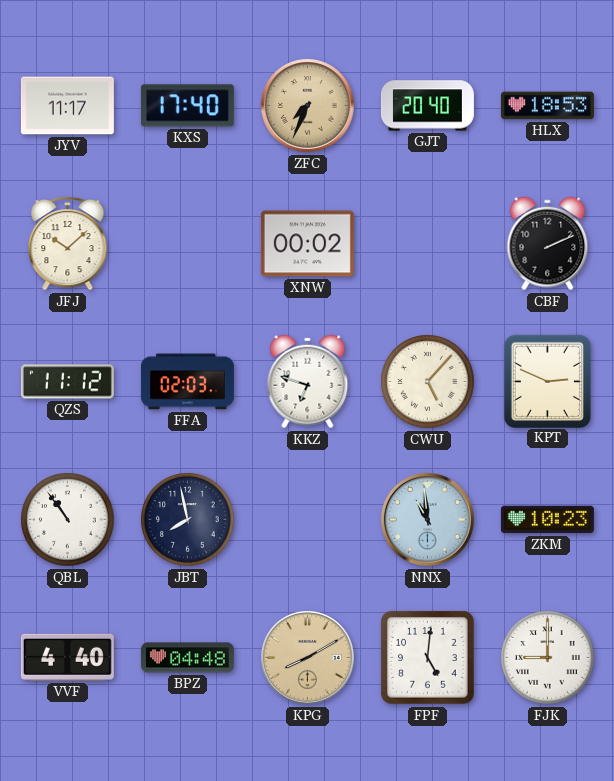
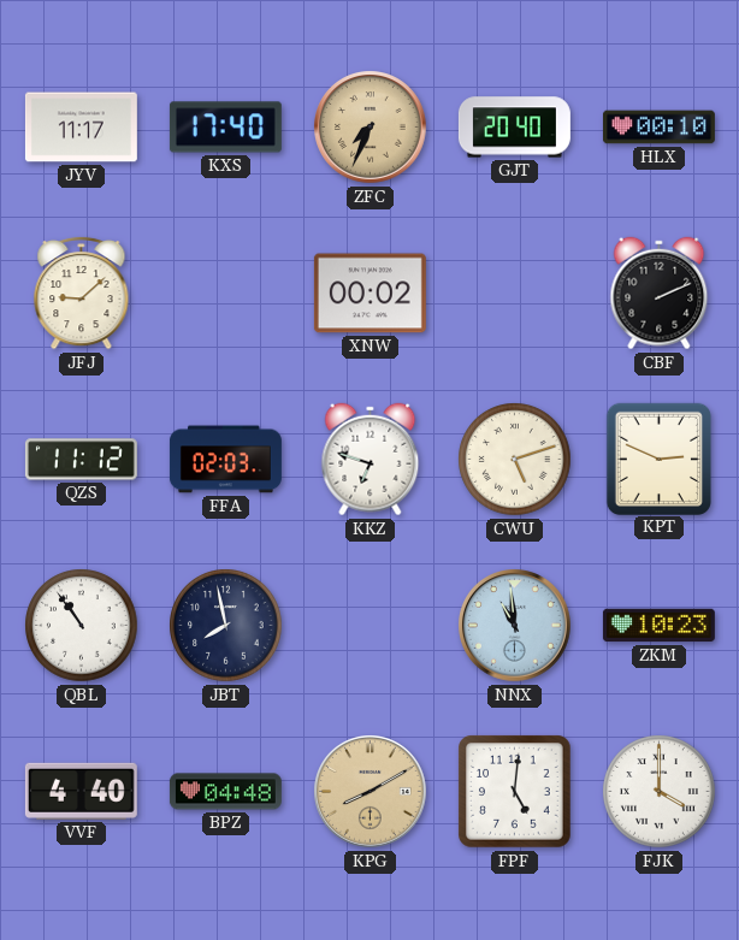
HLX: 18:53 -> 00:10
JFJ: 10:08 -> 9:08
CWU: 5:07 -> 5:12
FJK: 9:00 -> 4:00
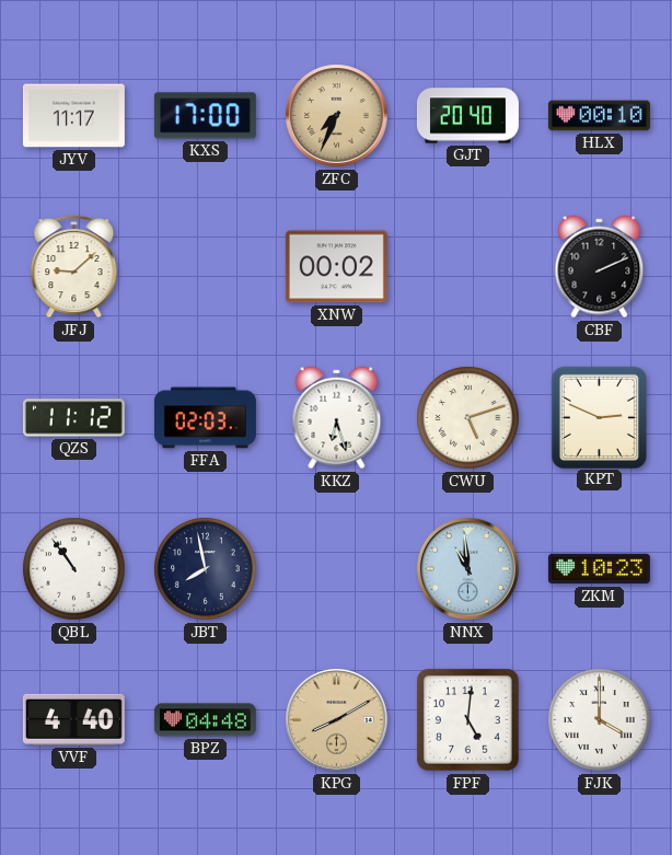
KXS: 17:40 -> 17:00
KKZ: 6:48 -> 6:27
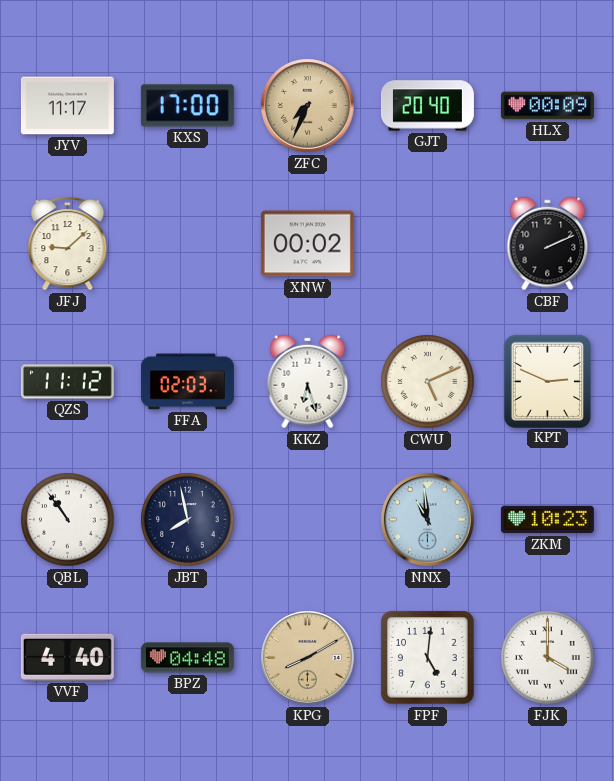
HLX: 00:10 -> 00:09
CWU: 5:12 -> 5:11
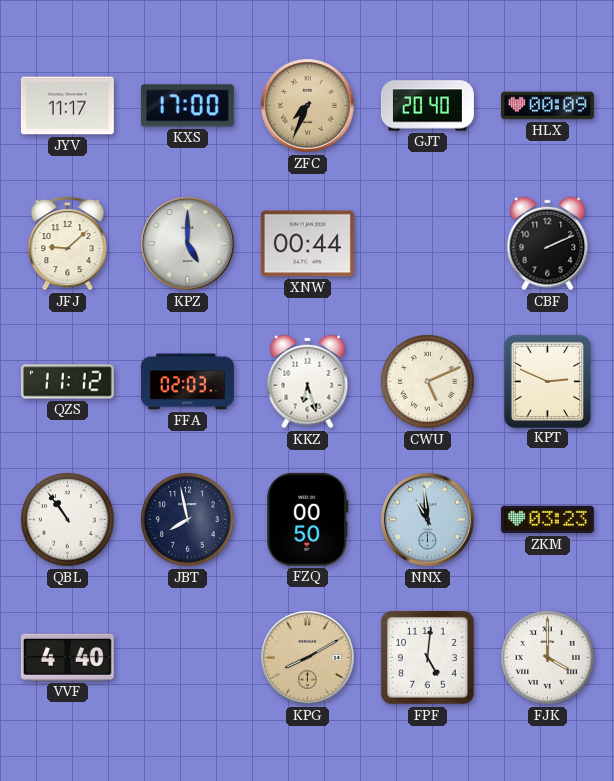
KPZ: none -> 5:00
XNW: 00:02 -> 00:44
FZQ: none -> 00:50
ZKM: 10:23 -> 03:23
BPZ: 04:48 -> none
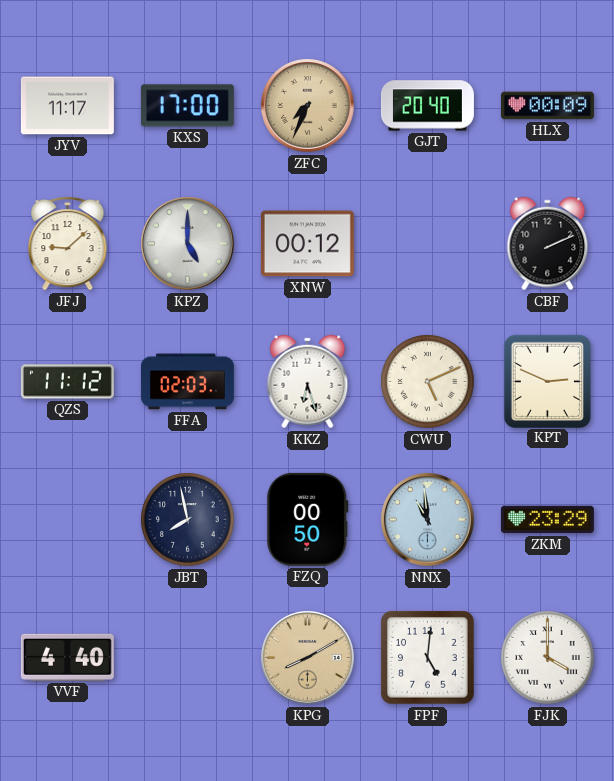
XNW: 00:44 -> 00:12
QBL: 10:54 -> none
ZKM: 03:23 -> 23:29
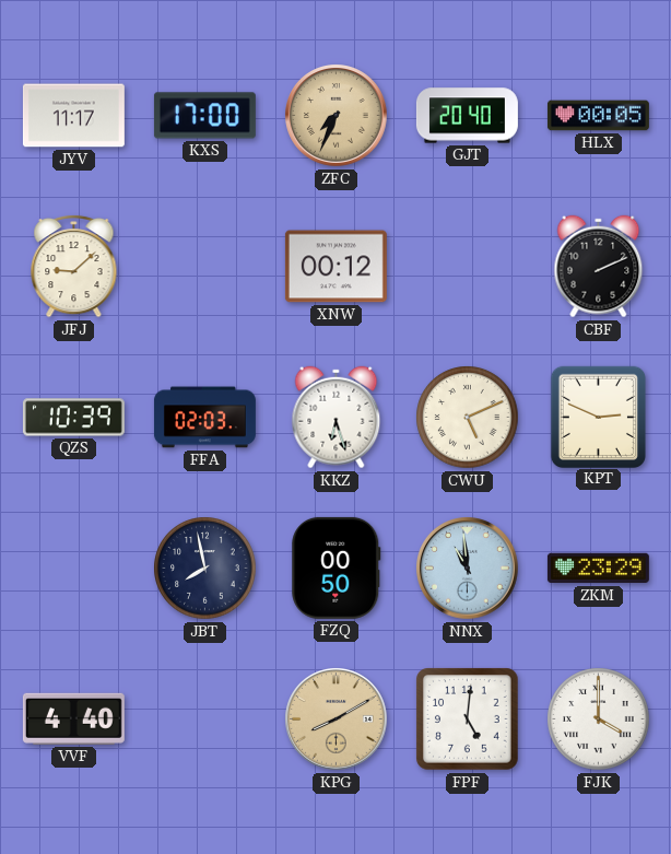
HLX: 00:09 -> 00:05
KPZ: 5:00 -> none
QZS: 11:12 -> 10:39
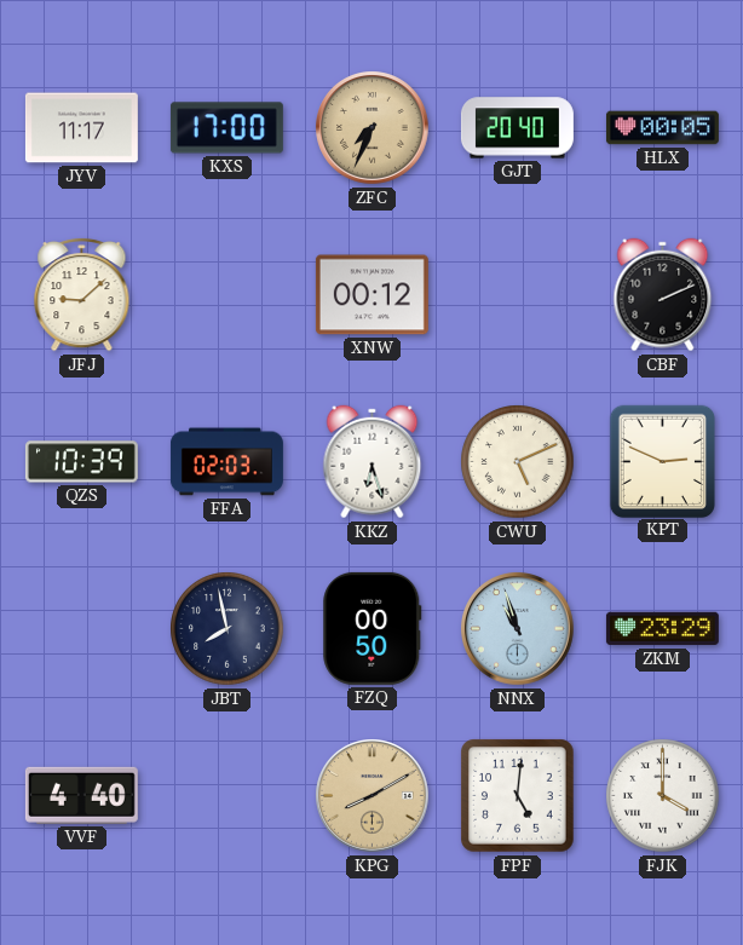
NNX: 10:59 -> 10:57
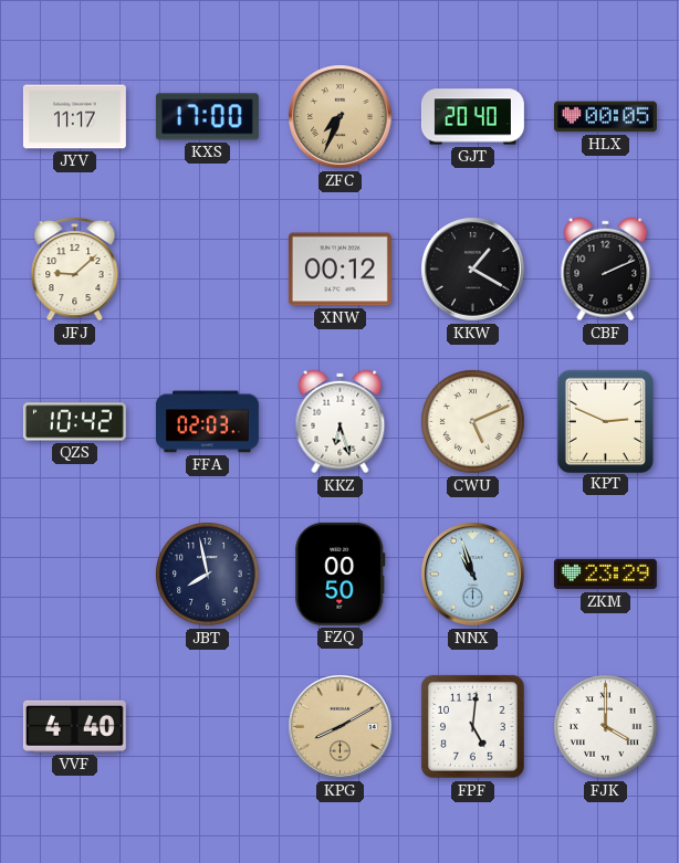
KKW: none -> 1:20
QZS: 10:39 -> 10:42
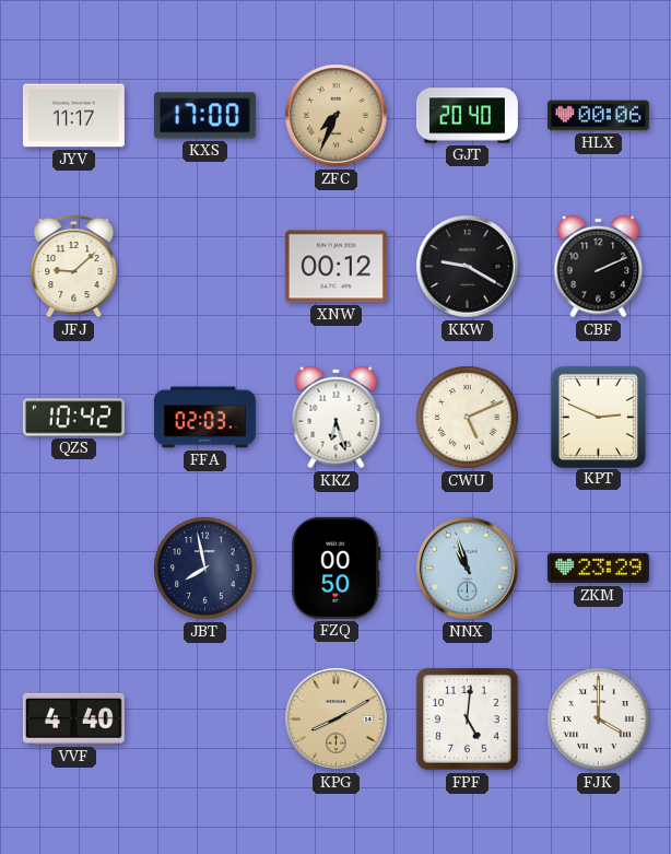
HLX: 00:05 -> 00:06
KKW: 1:20 -> 9:20
